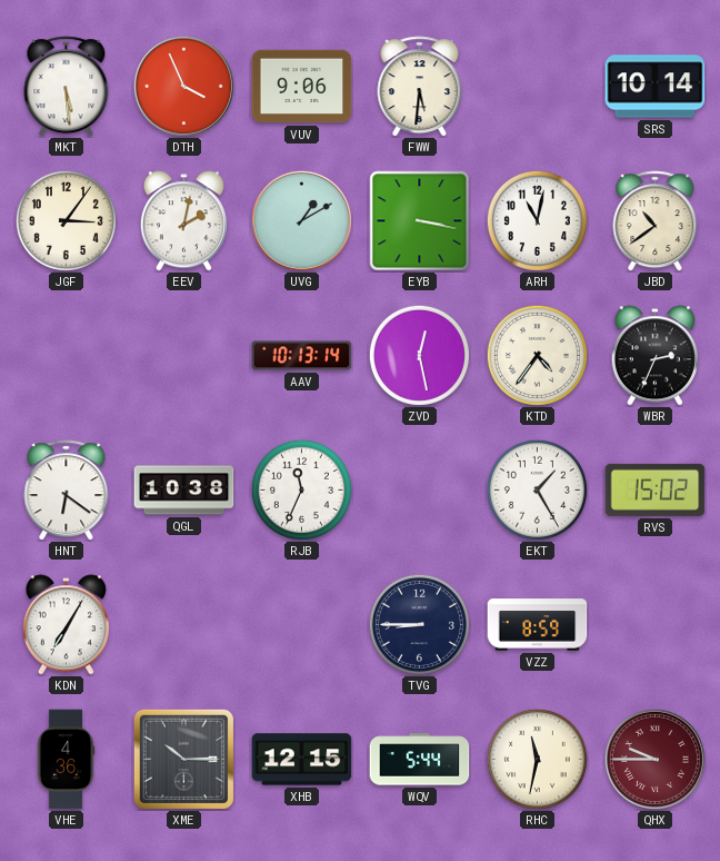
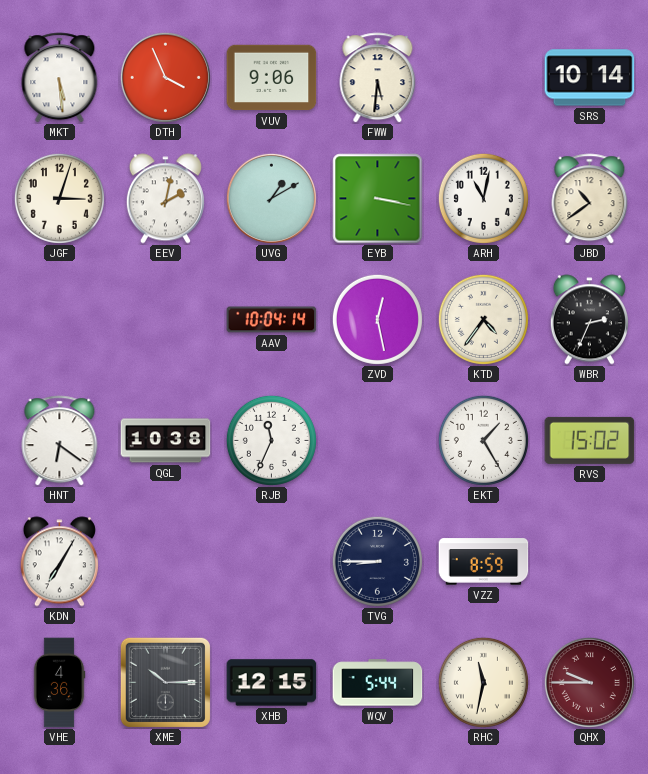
JGF: 3:06 -> 3:03
AAV: 10:13 -> 10:04
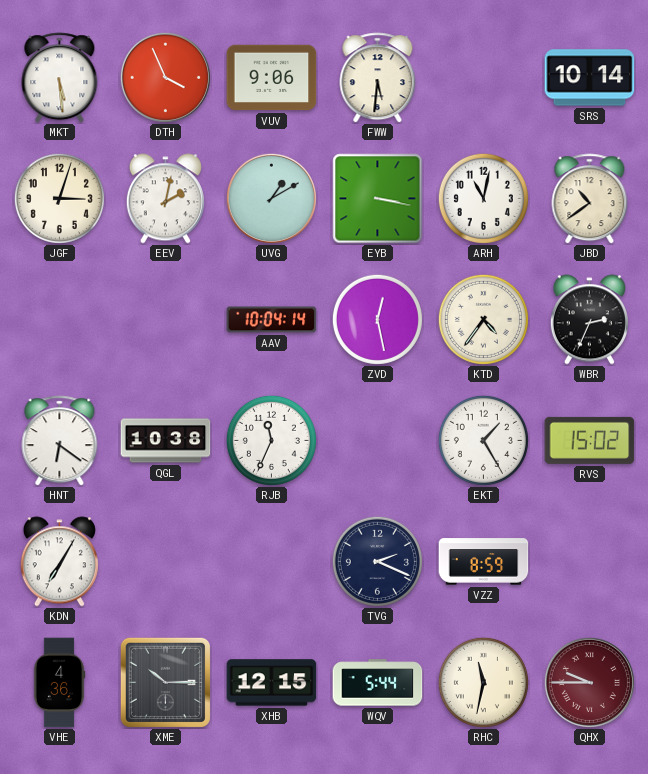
TVG: 8:45 -> 2:19
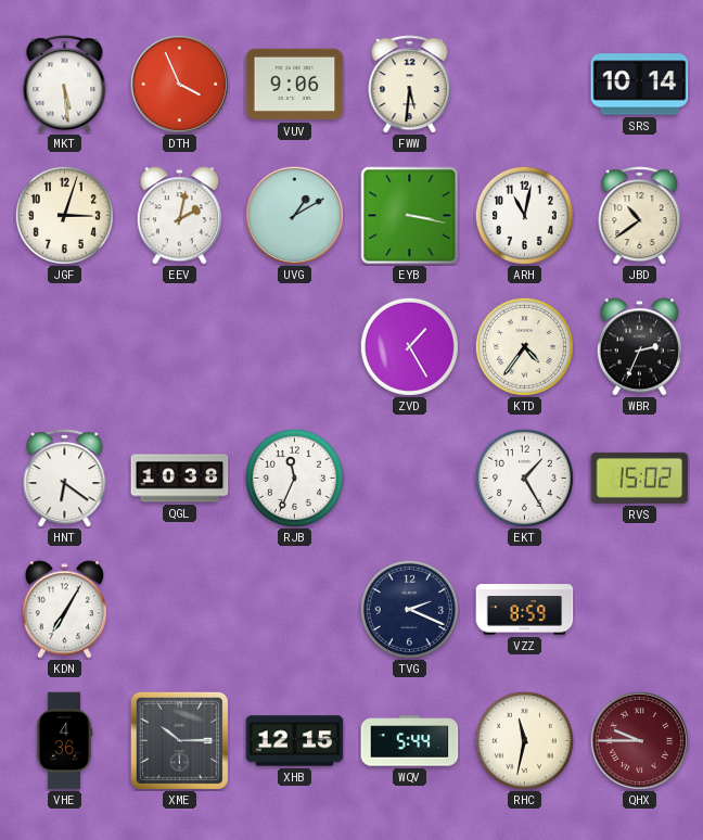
AAV: 10:04 -> none
ZVD: 12:28 -> 1:25
